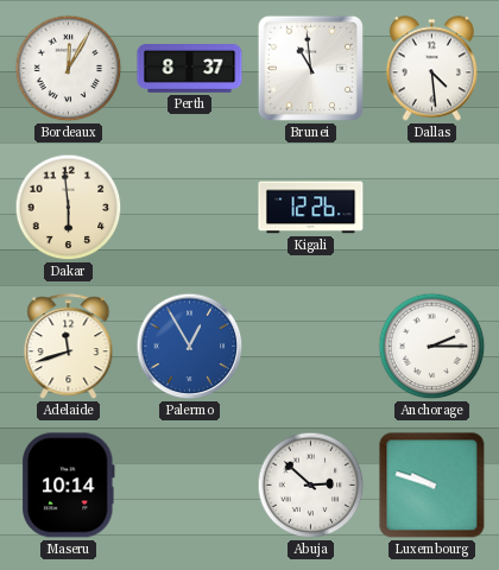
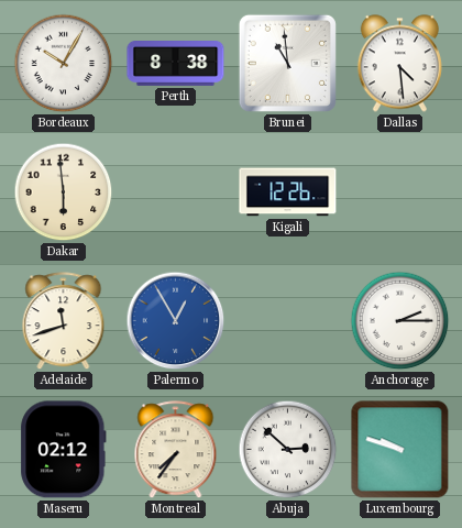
Bordeaux: 12:05 -> 10:05
Perth: 8:37 -> 8:38
Maseru: 10:14 -> 02:12
Montreal: none -> 7:36
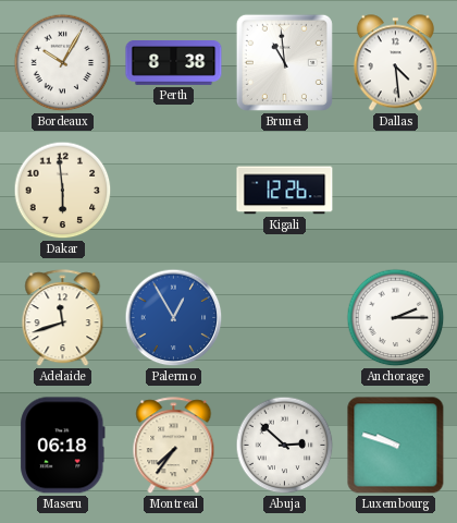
Maseru: 02:12 -> 06:18
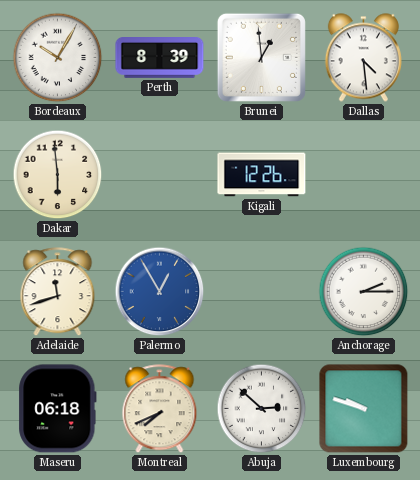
Perth: 8:38 -> 8:39
Brunei: 10:59 -> 12:59
Montreal: 7:36 -> 7:41
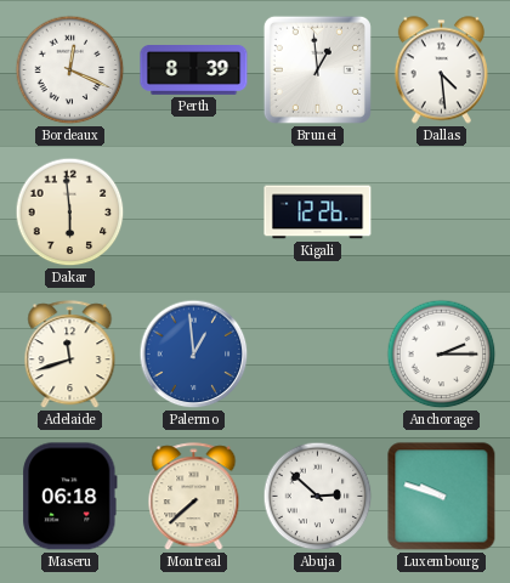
Bordeaux: 10:05 -> 12:19
Palermo: 12:55 -> 12:59
Montreal: 7:41 -> 7:38
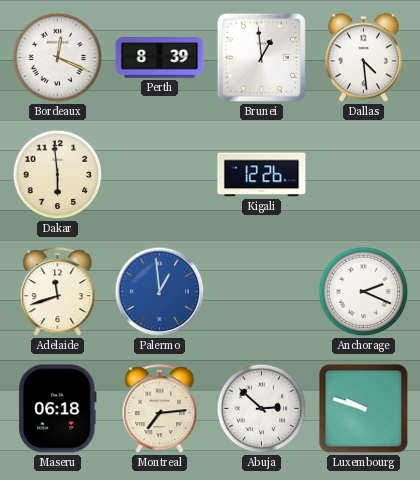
Anchorage: 2:15 -> 2:19
Montreal: 7:38 -> 7:14
